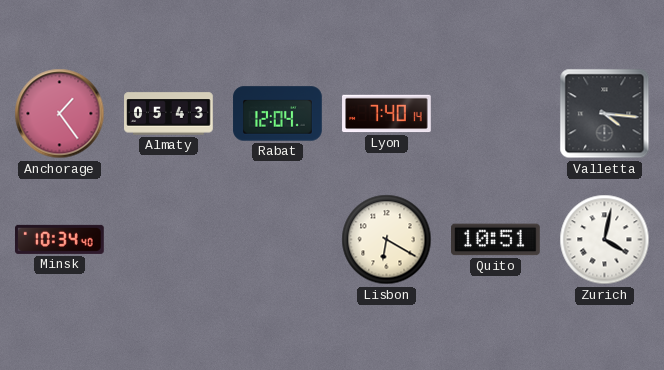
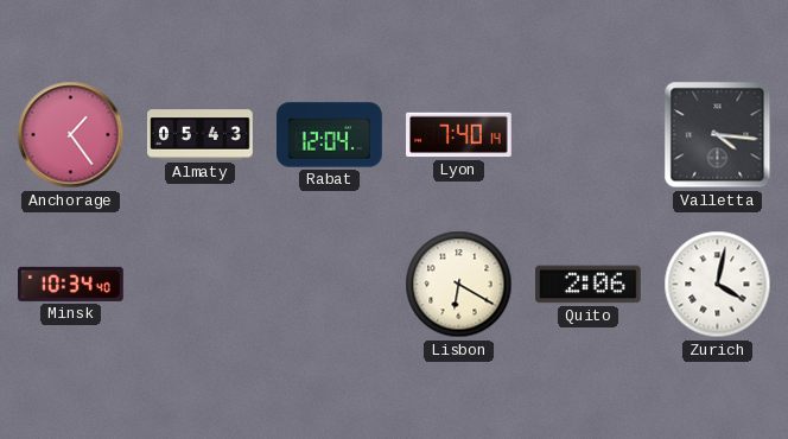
Quito: 10:51 -> 2:06
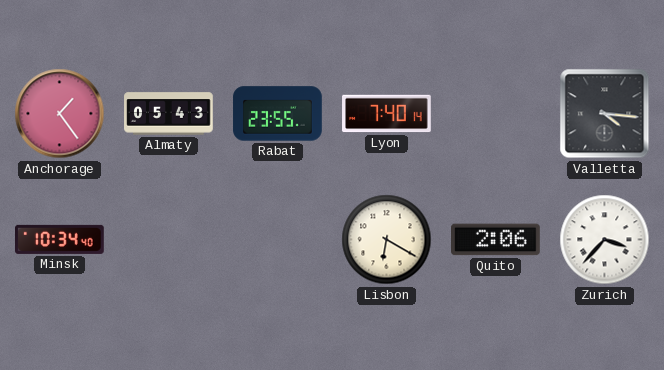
Rabat: 12:04 -> 23:55
Zurich: 4:02 -> 3:37
